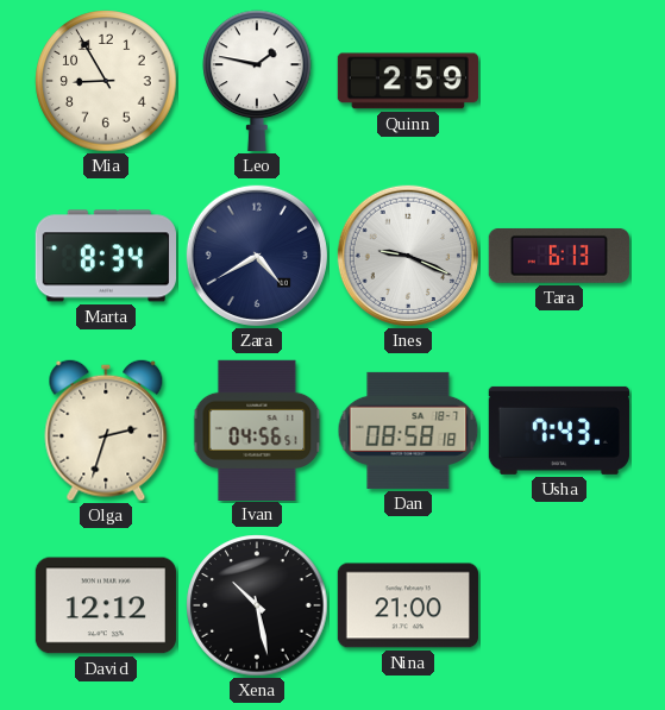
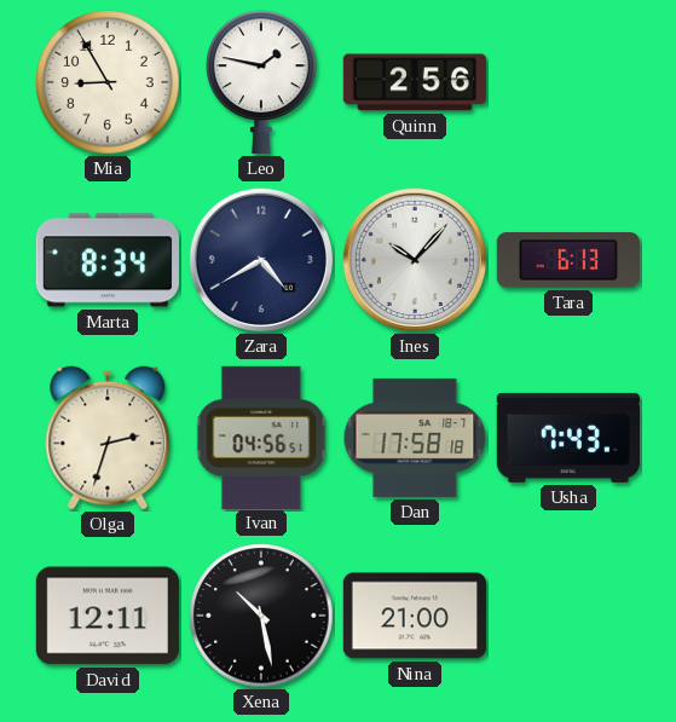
Quinn: 2:59 -> 2:56
Ines: 9:19 -> 10:07
Dan: 08:58 -> 17:58
David: 12:12 -> 12:11
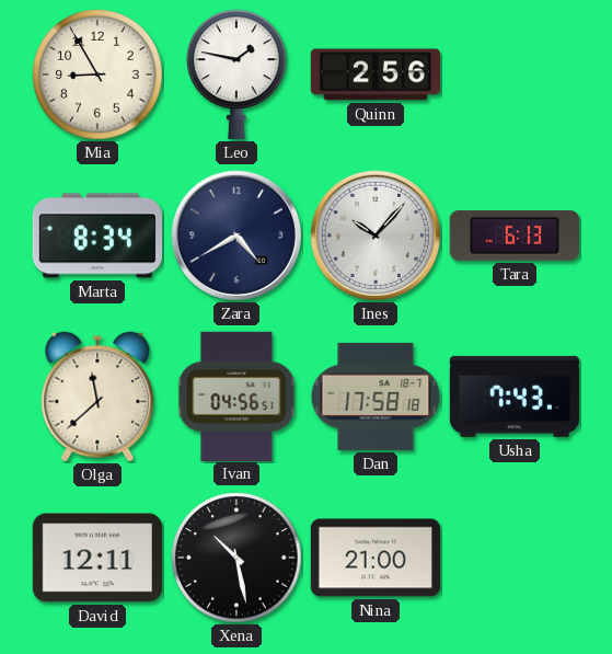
Olga: 2:33 -> 11:38
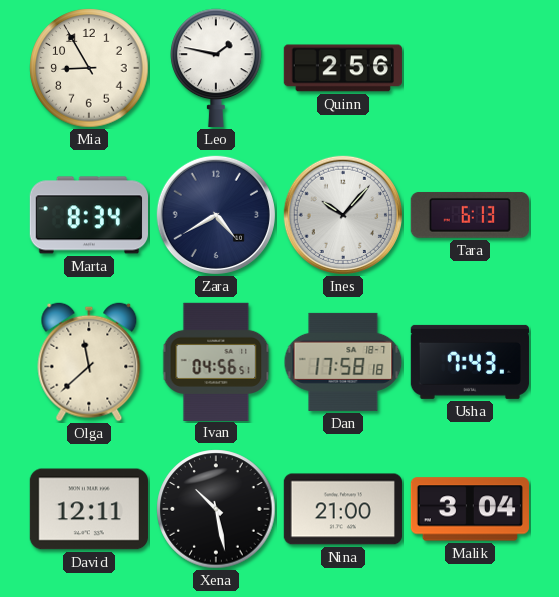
Malik: none -> 3:04
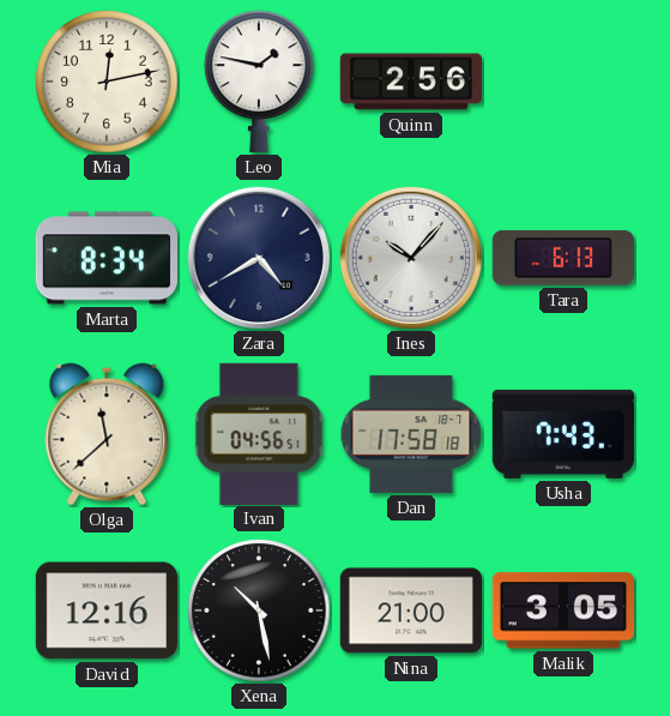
Mia: 8:55 -> 12:13
David: 12:11 -> 12:16
Malik: 3:04 -> 3:05
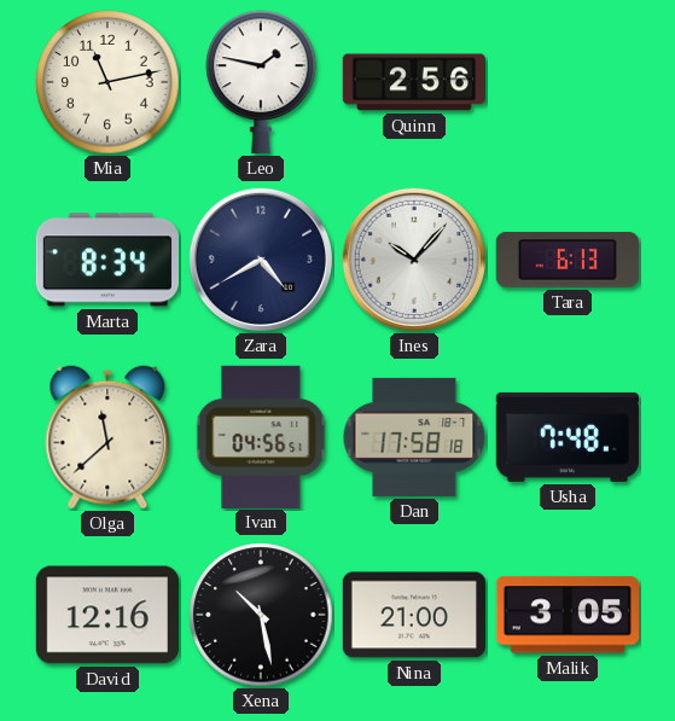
Mia: 12:13 -> 11:13
Usha: 7:43 -> 7:48
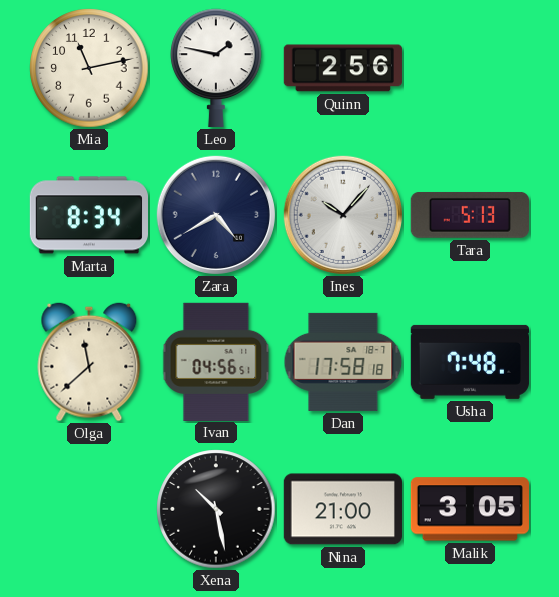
Tara: 6:13 -> 5:13
David: 12:16 -> none
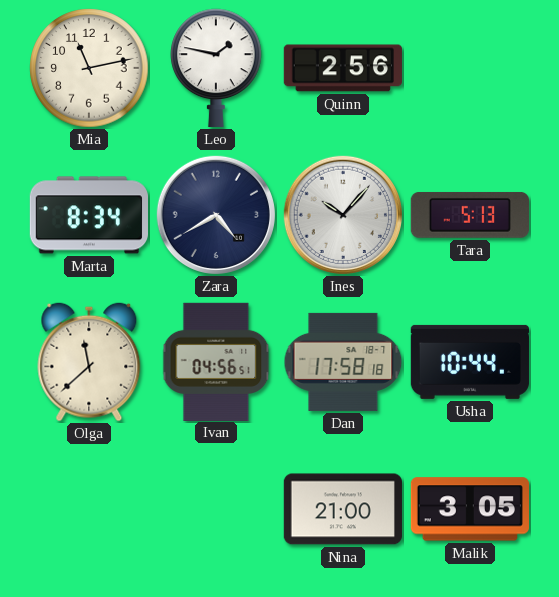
Usha: 7:48 -> 10:44
Xena: 10:28 -> none
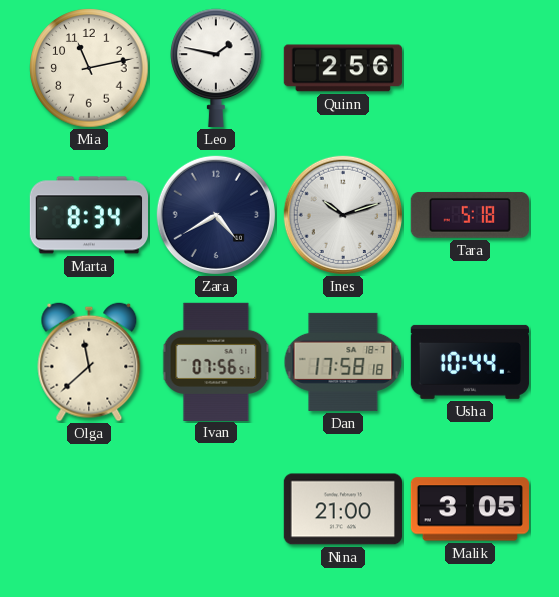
Ines: 10:07 -> 10:12
Tara: 5:13 -> 5:18
Ivan: 04:56 -> 07:56
